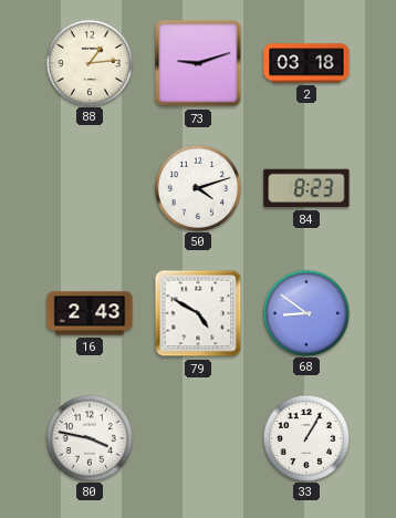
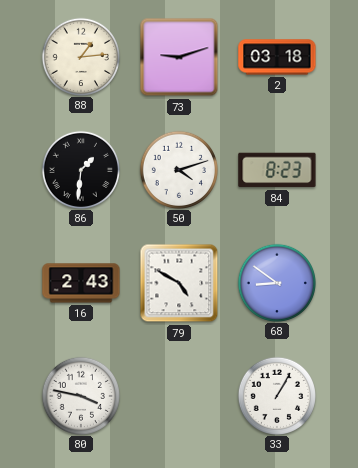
86: none -> 1:31
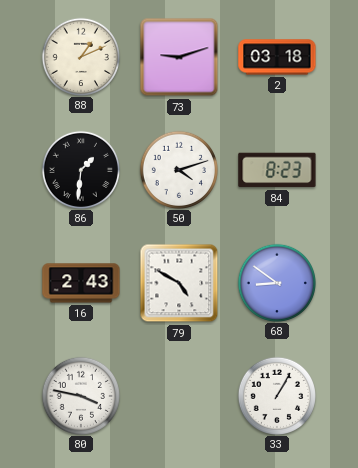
88: 1:14 -> 1:11
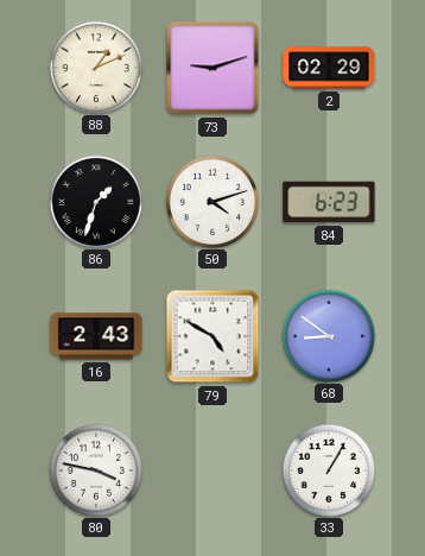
2: 03:18 -> 02:29
86: 1:31 -> 1:33
84: 8:23 -> 6:23
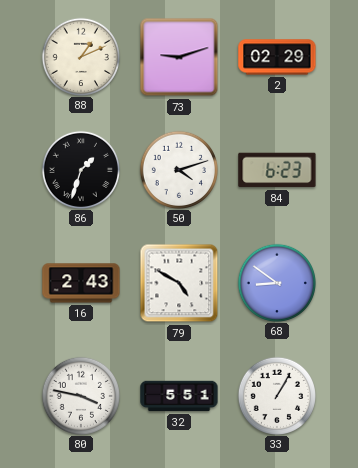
32: none -> 5:51
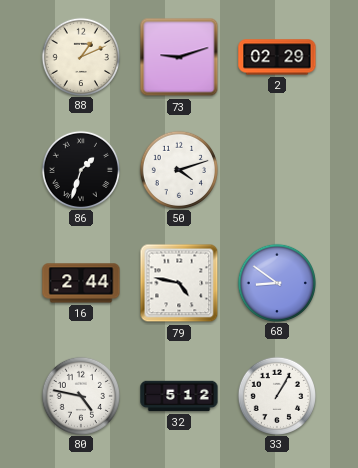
84: 6:23 -> none
16: 2:43 -> 2:44
79: 4:50 -> 4:47
80: 3:47 -> 4:47
32: 5:51 -> 5:12
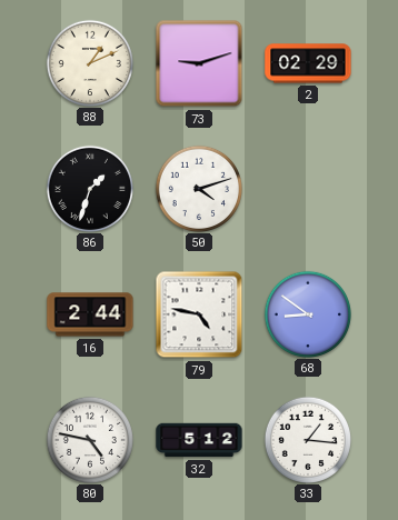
33: 1:05 -> 1:16
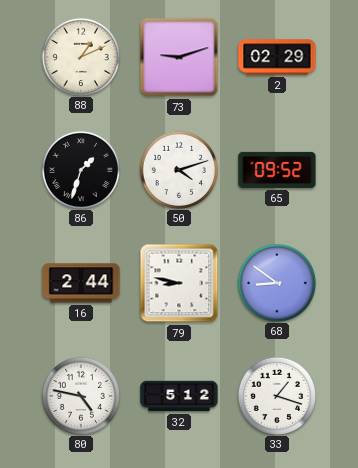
65: none -> 09:52
79: 4:47 -> 8:47
33: 1:16 -> 1:18
